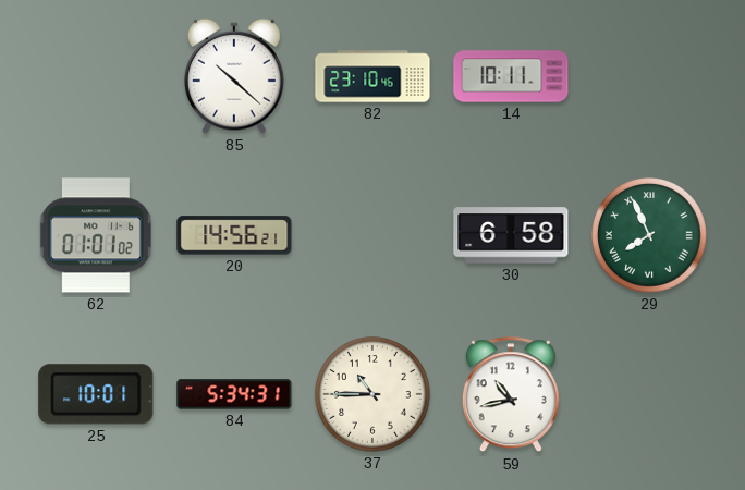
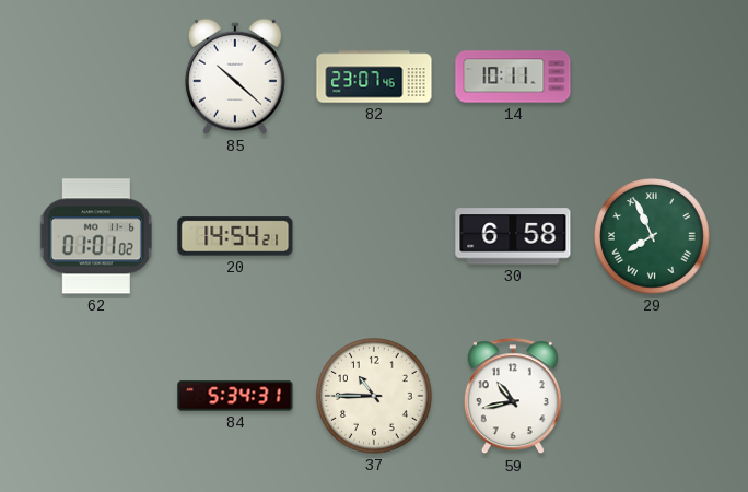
82: 23:10 -> 23:07
20: 14:56 -> 14:54
25: 10:01 -> none
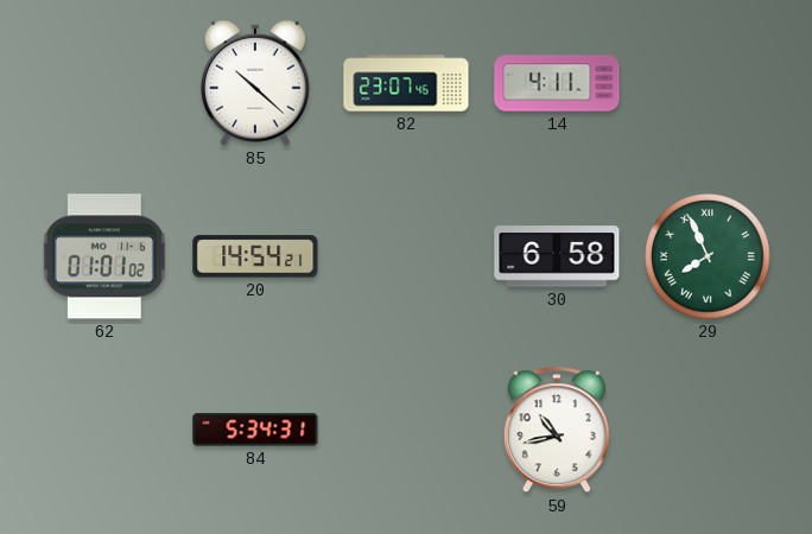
14: 10:11 -> 4:11
37: 10:45 -> none
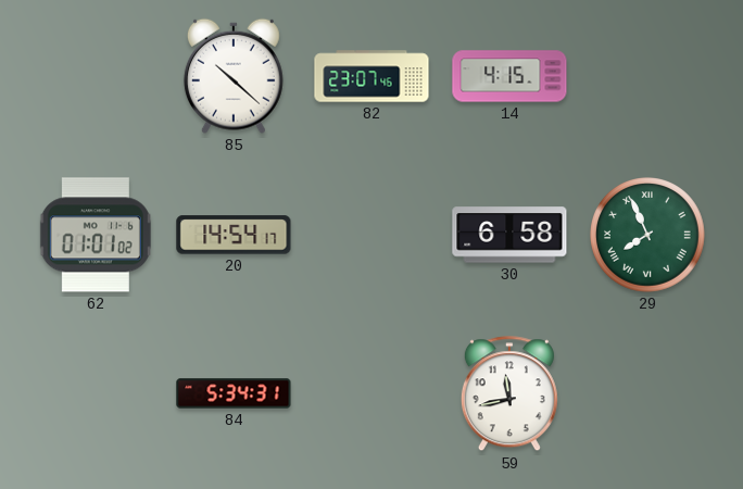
14: 4:11 -> 4:15
20: 14:54:21 -> 14:54:17
59: 10:43 -> 11:43
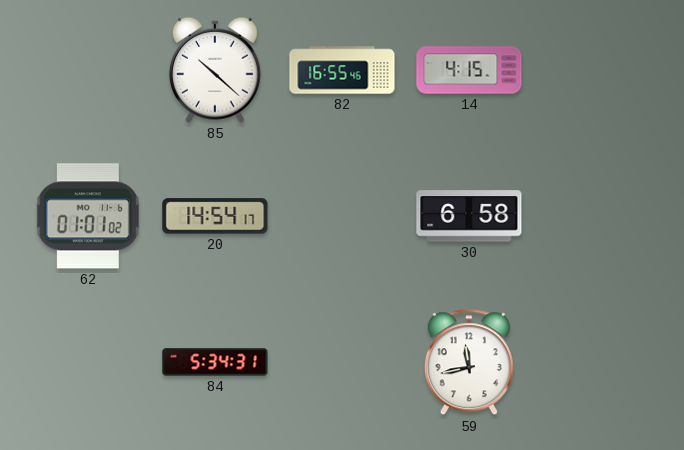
82: 23:07 -> 16:55
29: 7:56 -> none
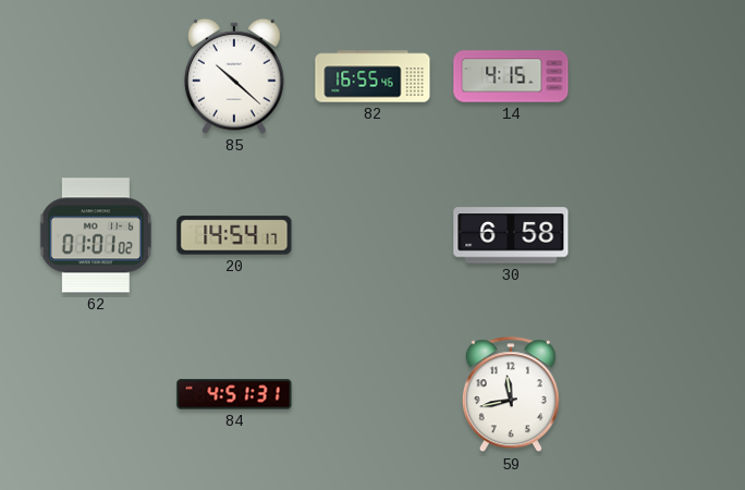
84: 5:34 -> 4:51
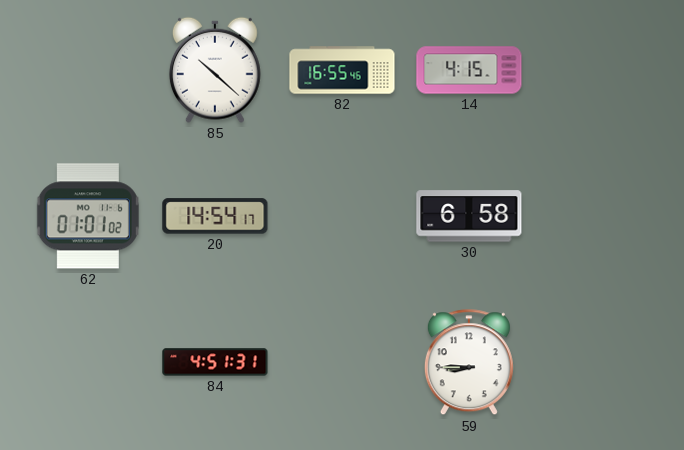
59: 11:43 -> 8:45
